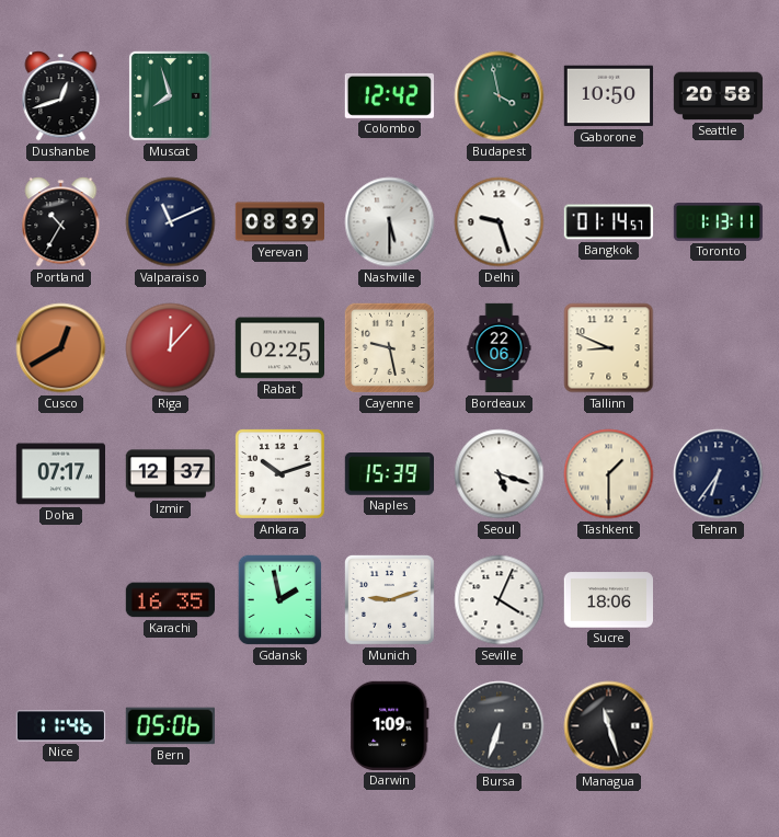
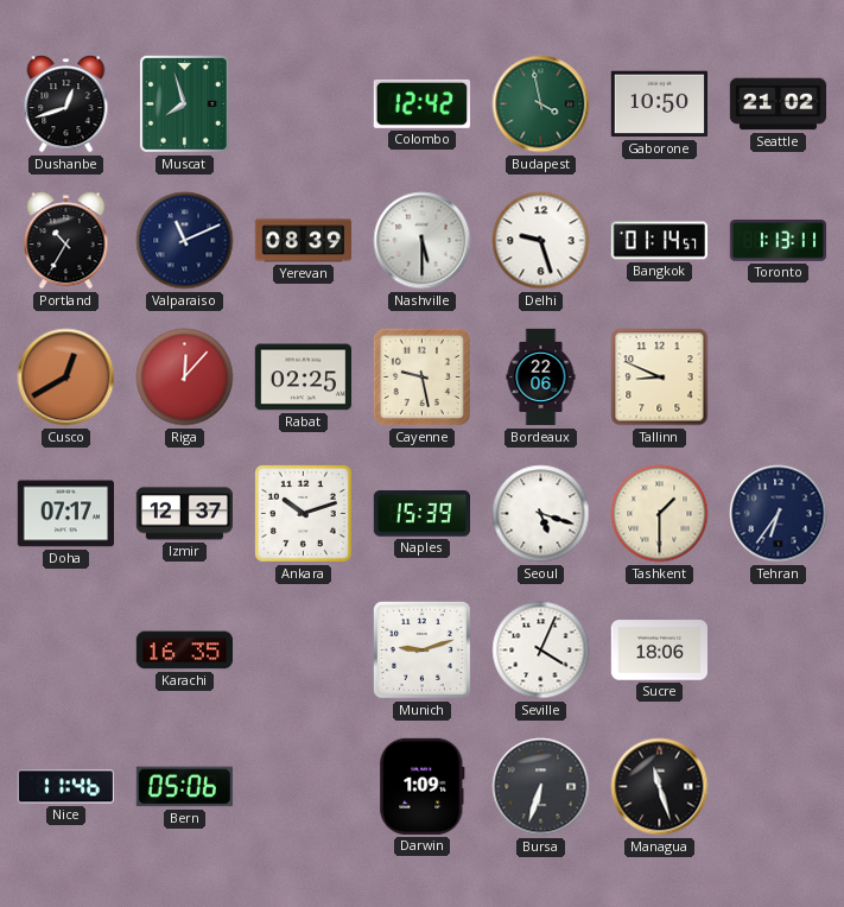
Seattle: 20:58 -> 21:02
Gdansk: 1:58 -> none
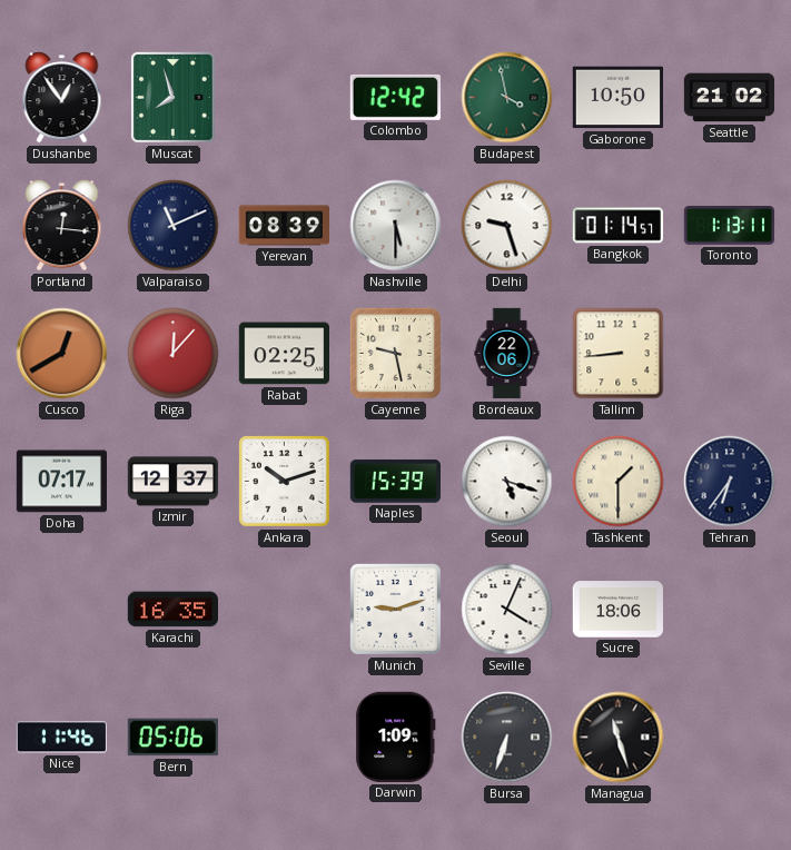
Dushanbe: 12:42 -> 12:54
Portland: 10:35 -> 12:16
Tallinn: 8:49 -> 8:44
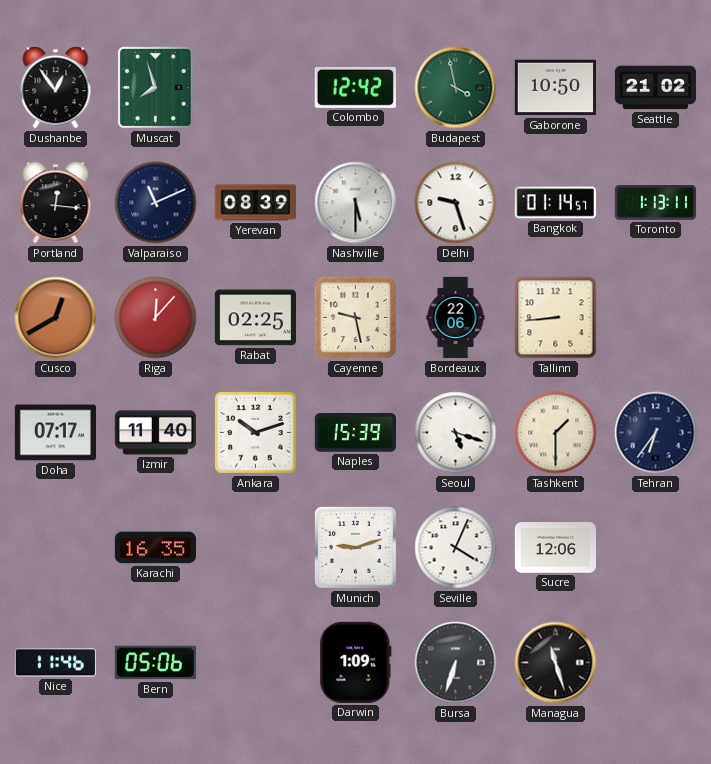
Izmir: 12:37 -> 11:40
Sucre: 18:06 -> 12:06
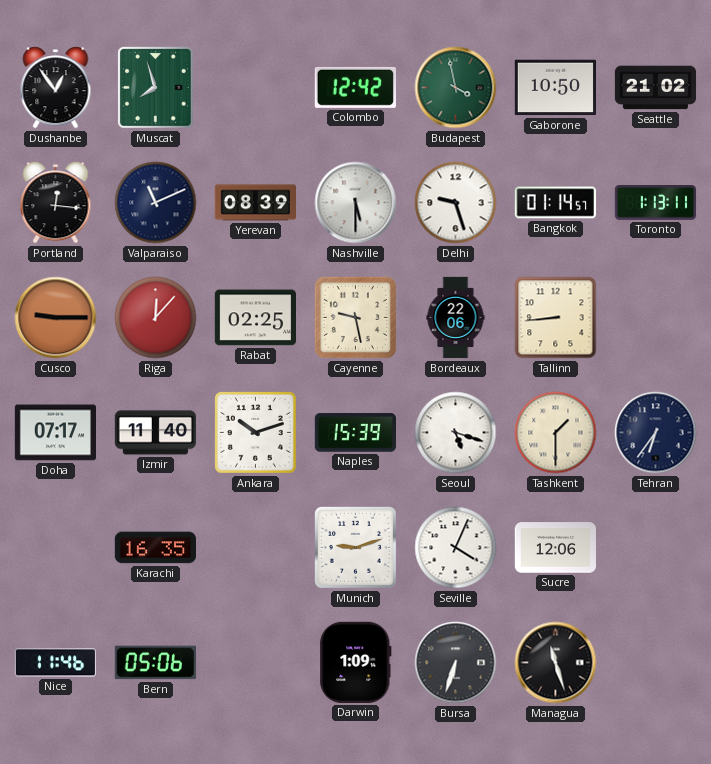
Cusco: 12:40 -> 9:15
